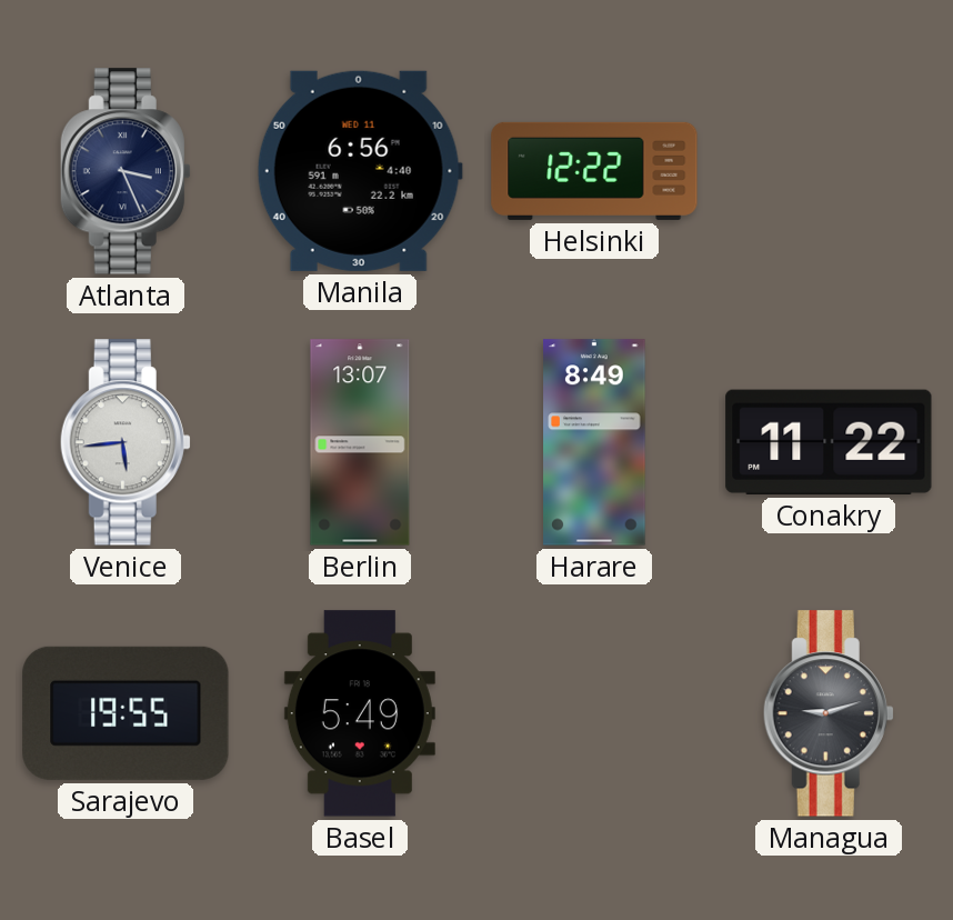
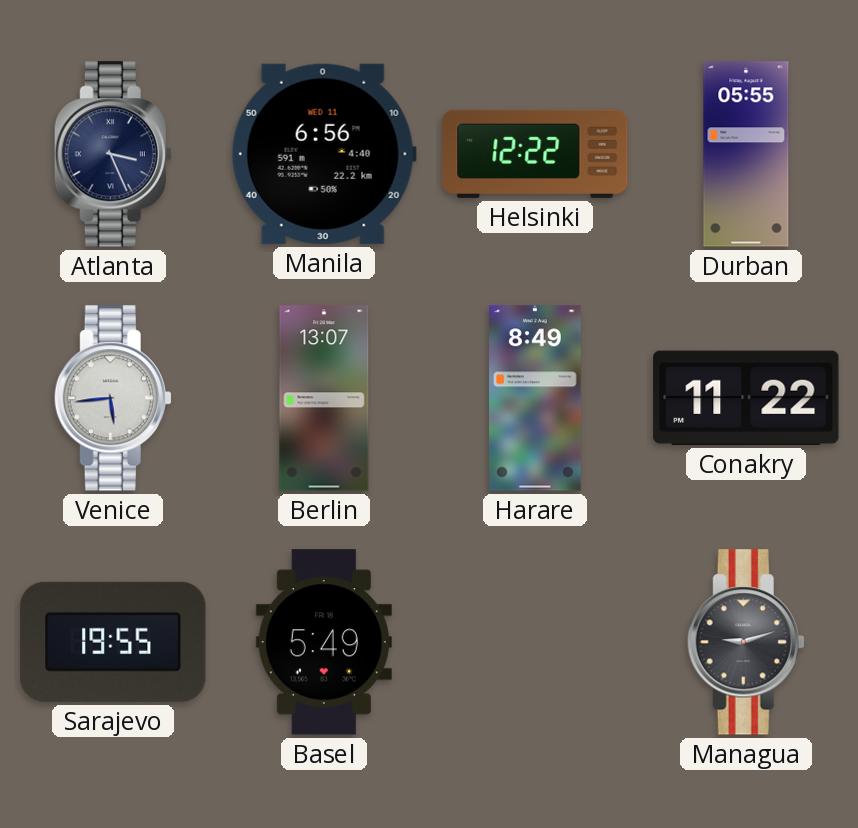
Durban: none -> 05:55
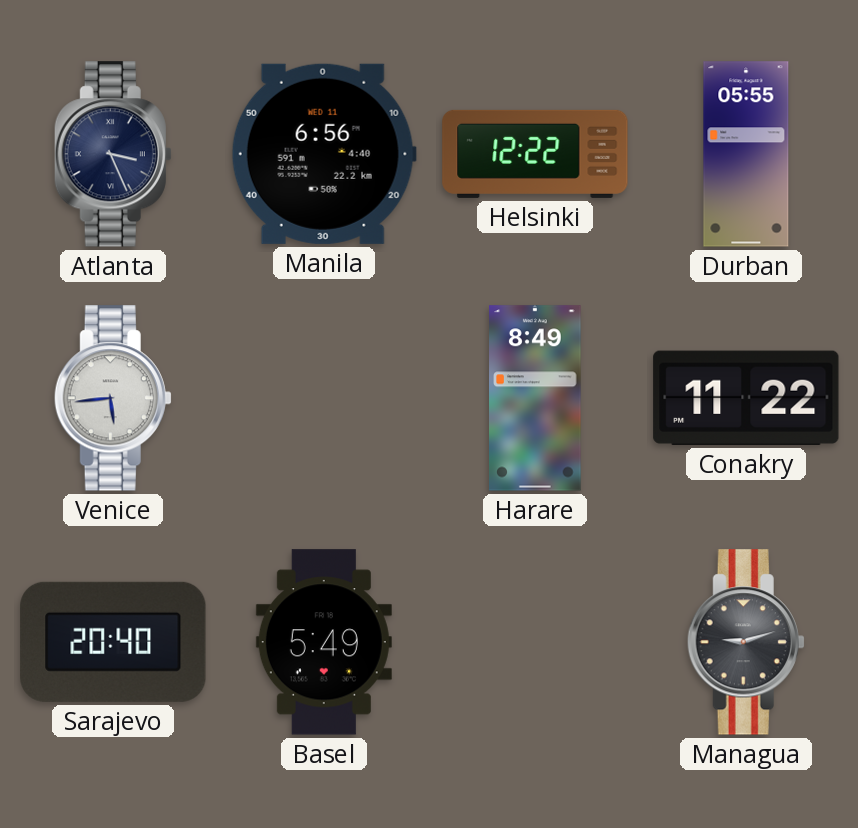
Berlin: 13:07 -> none
Sarajevo: 19:55 -> 20:40
